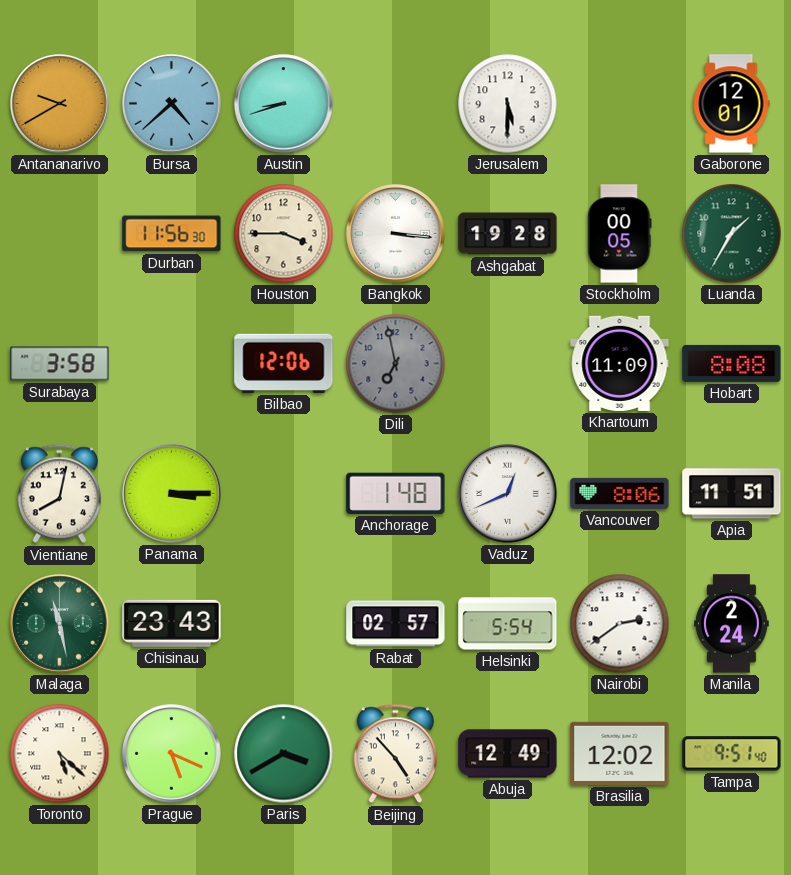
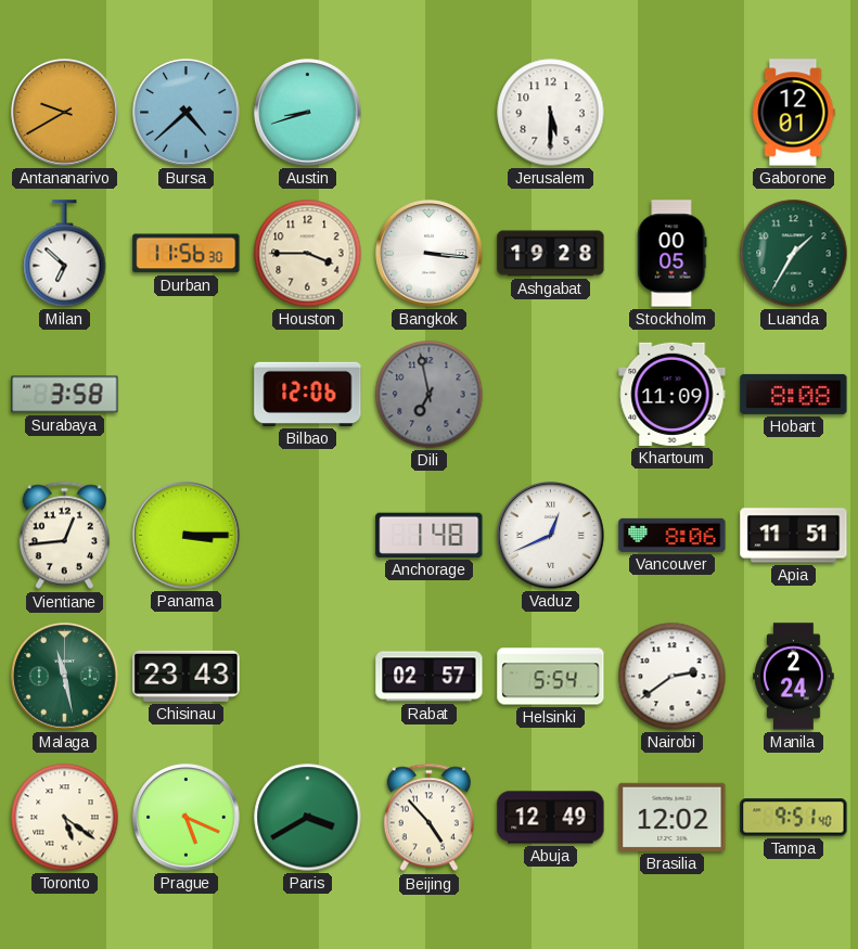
Milan: none -> 6:52
Vientiane: 8:02 -> 12:44
Toronto: 5:22 -> 5:21
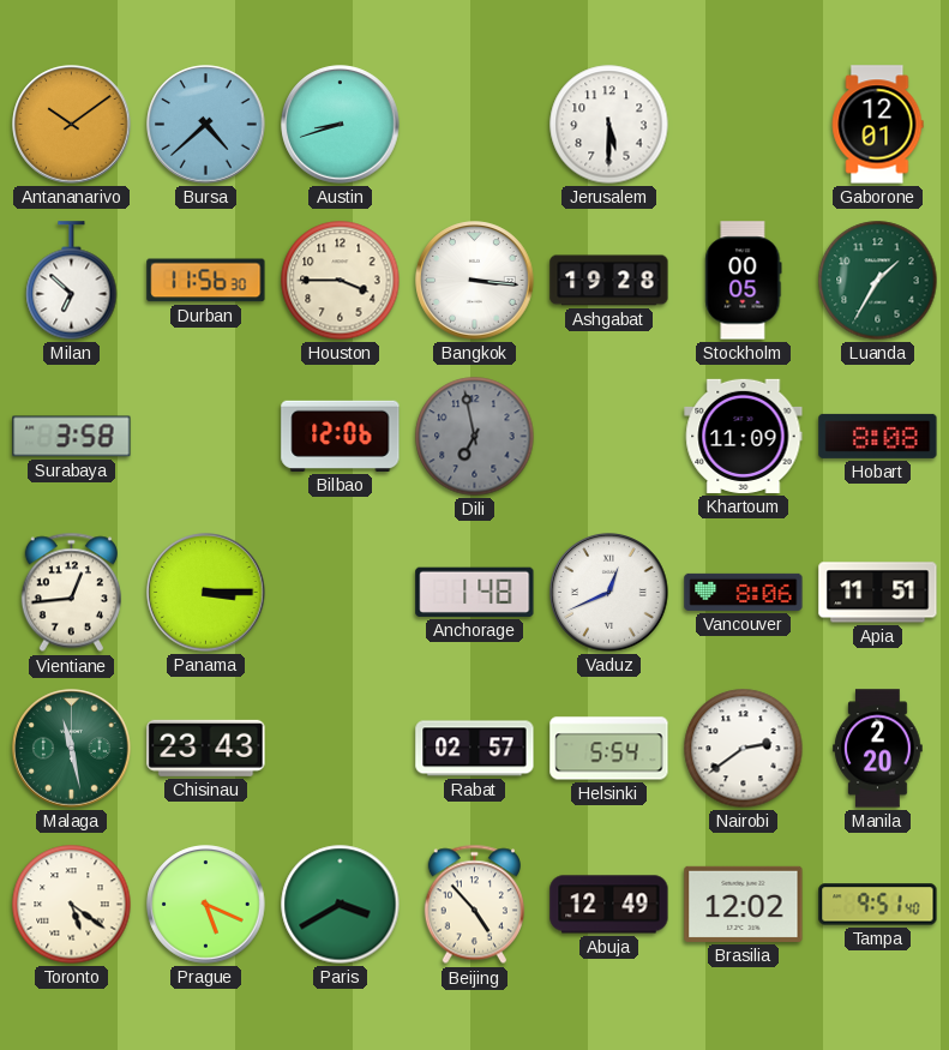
Antananarivo: 9:40 -> 10:09
Manila: 2:24 -> 2:20
